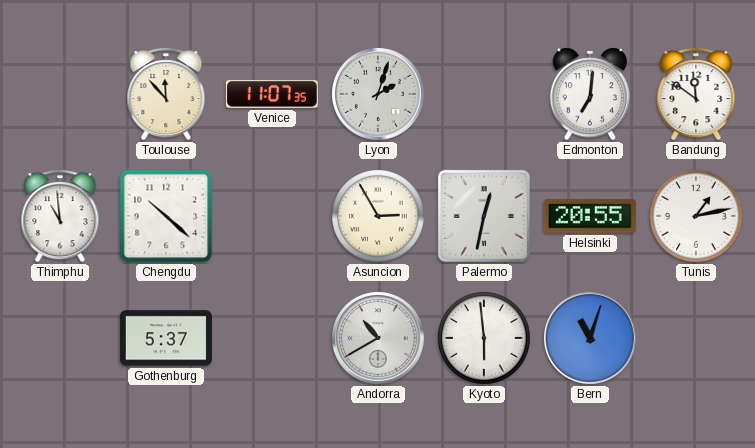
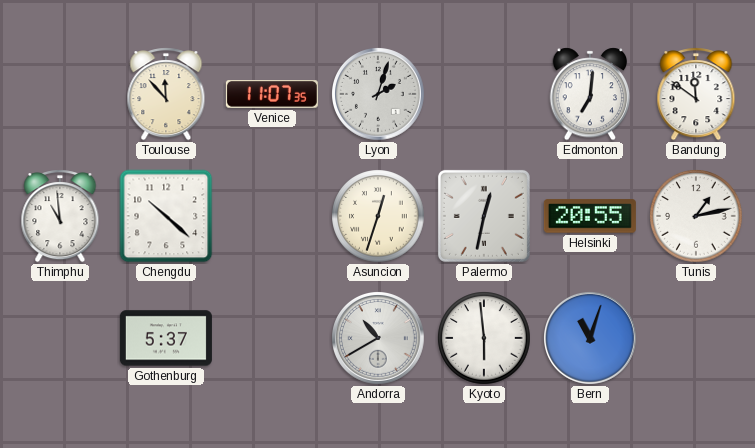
Asuncion: 2:55 -> 12:33
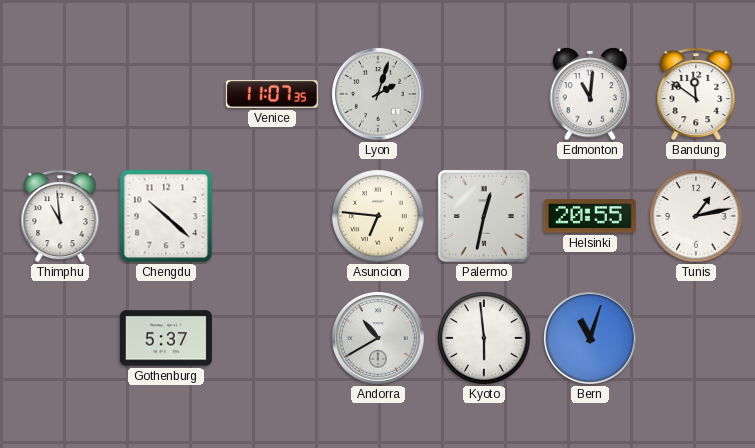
Toulouse: 11:53 -> none
Edmonton: 7:01 -> 11:01
Asuncion: 12:33 -> 6:46
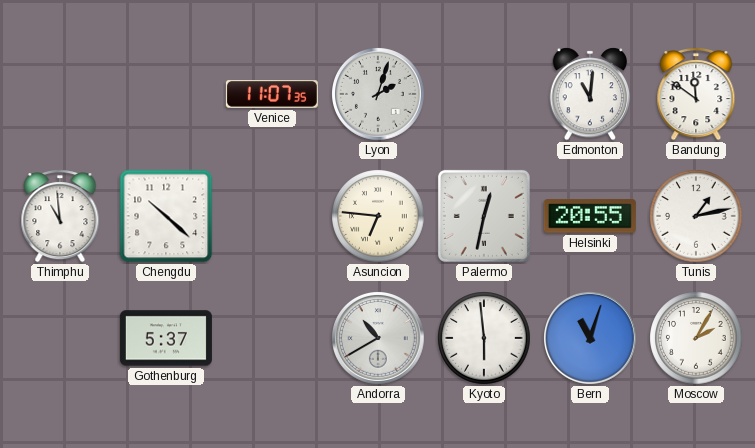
Moscow: none -> 2:05
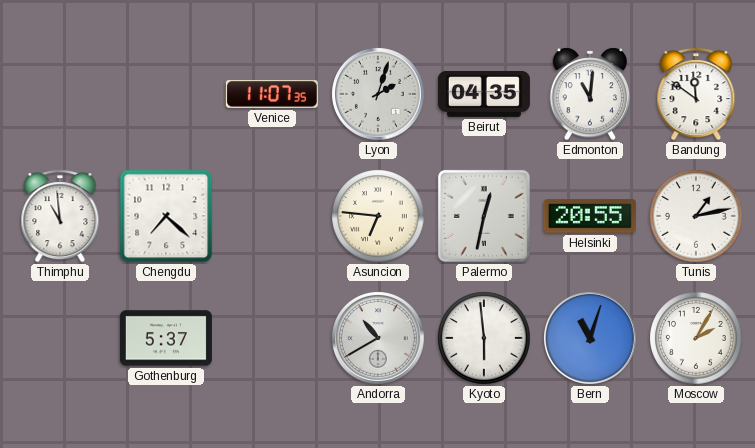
Beirut: none -> 04:35
Chengdu: 10:22 -> 7:22
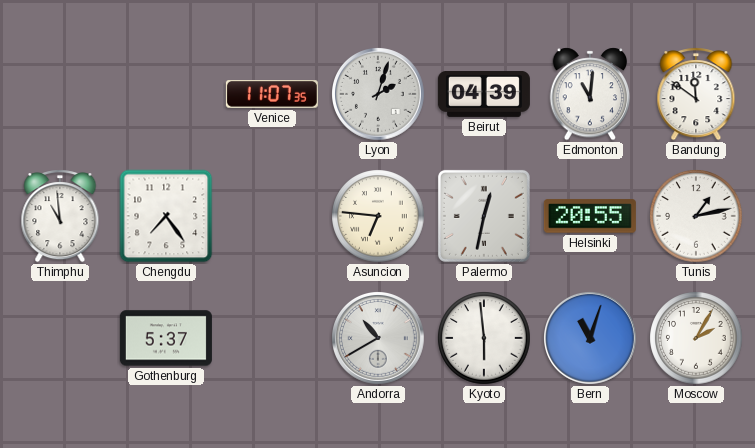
Beirut: 04:35 -> 04:39
Chengdu: 7:22 -> 7:24
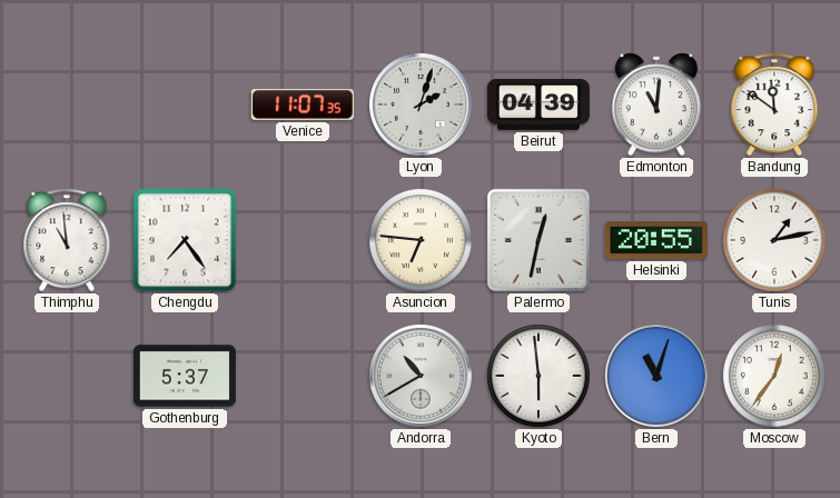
Moscow: 2:05 -> 12:36
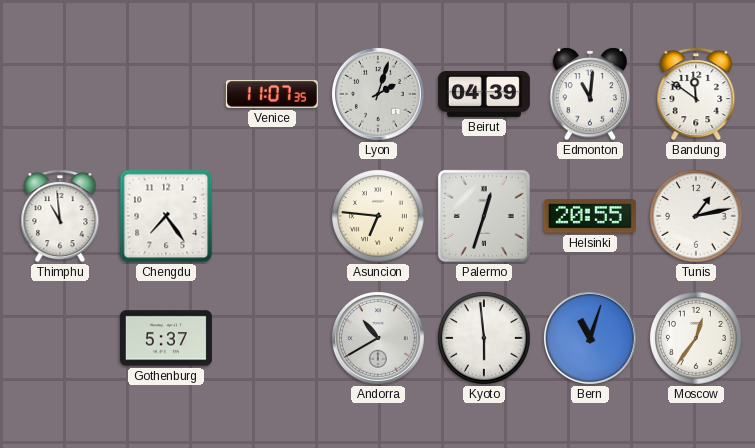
Palermo: 12:32 -> 12:33
